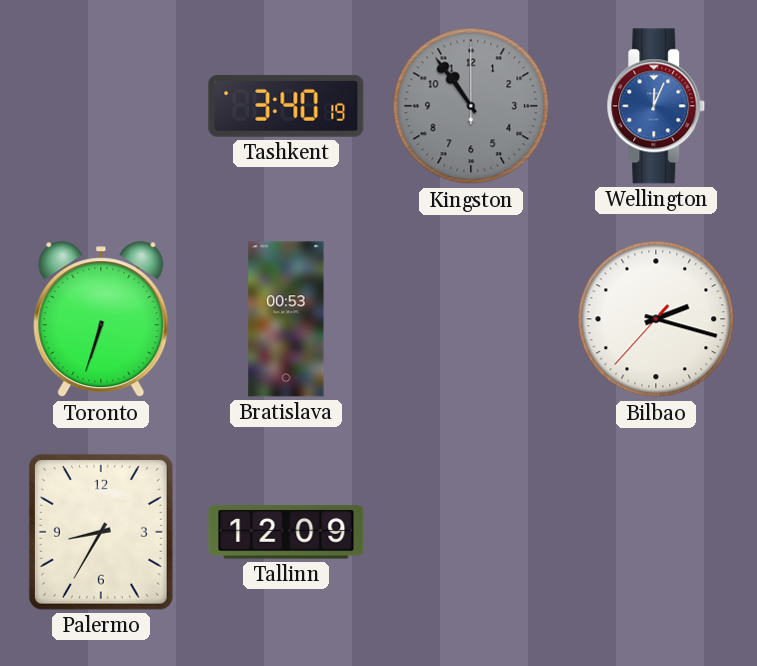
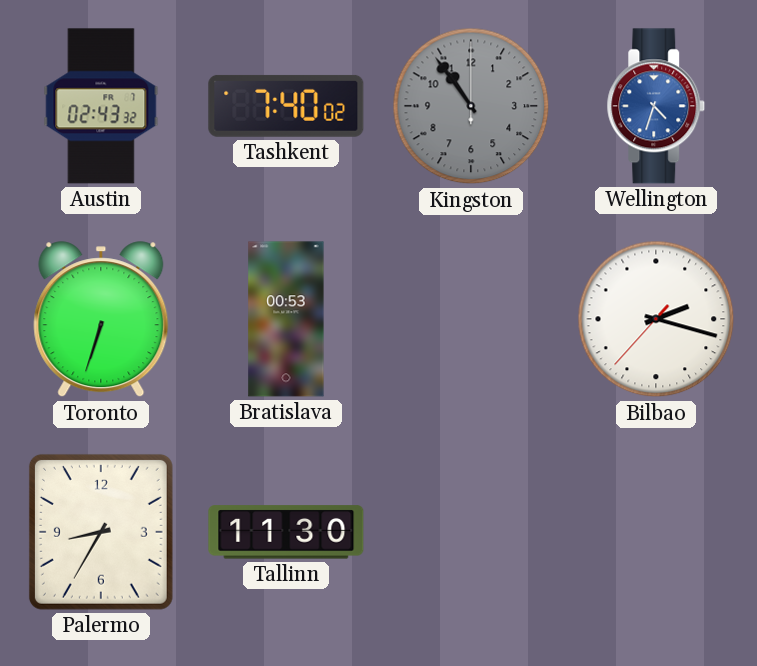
Austin: none -> 02:43
Tashkent: 3:40 -> 7:40
Wellington: 12:04 -> 4:33
Tallinn: 12:09 -> 11:30
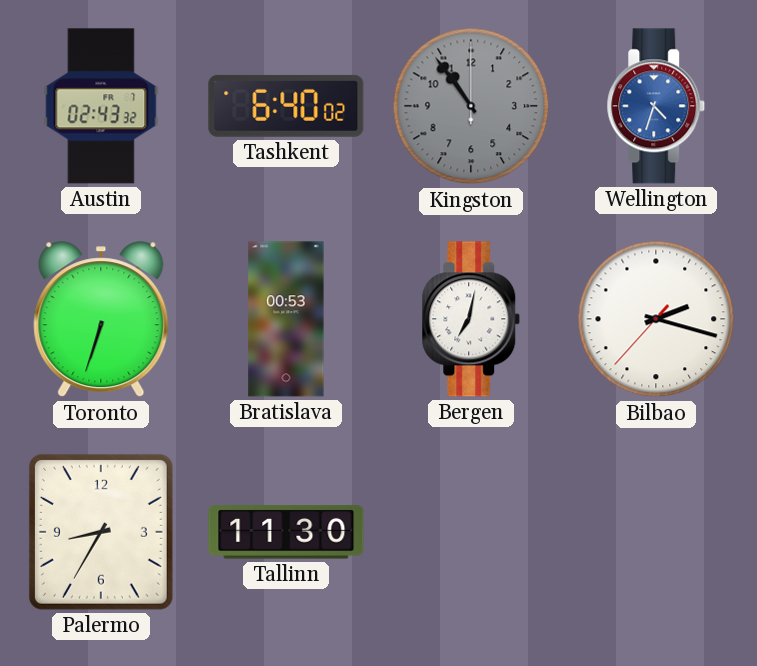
Tashkent: 7:40 -> 6:40
Bergen: none -> 7:02
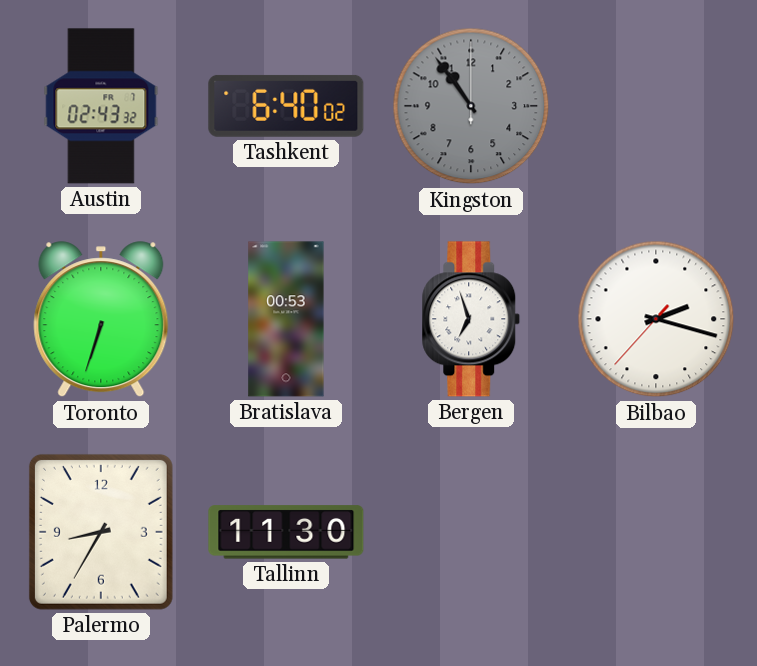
Wellington: 4:33 -> none
Bergen: 7:02 -> 6:57
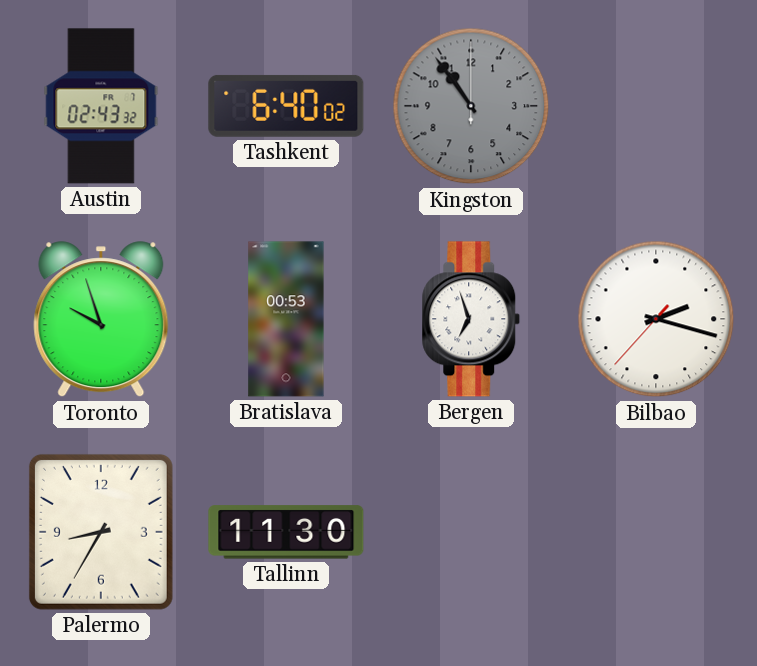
Toronto: 6:33 -> 9:57
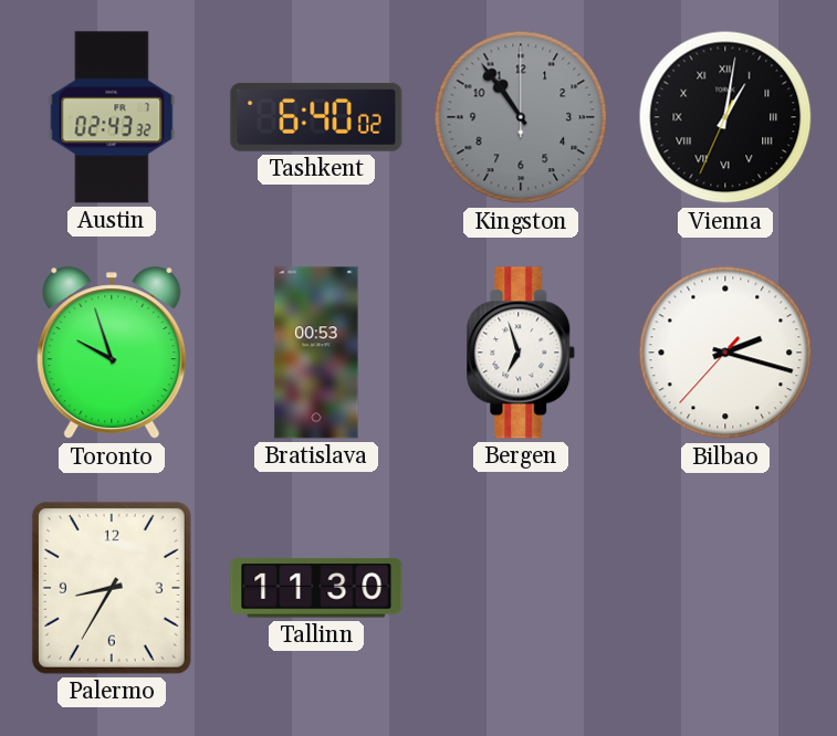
Vienna: none -> 1:01
